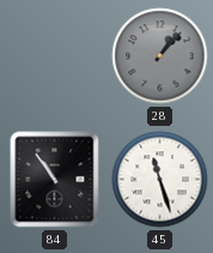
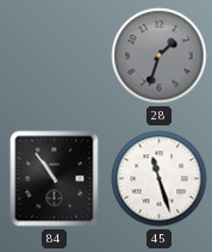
28: 1:07 -> 1:33
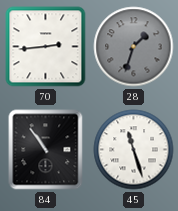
70: none -> 2:44
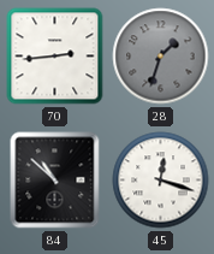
84: 10:54 -> 10:52
45: 11:27 -> 12:18
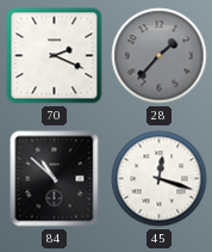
70: 2:44 -> 2:19
28: 1:33 -> 1:37
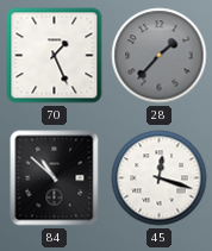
70: 2:19 -> 1:26
